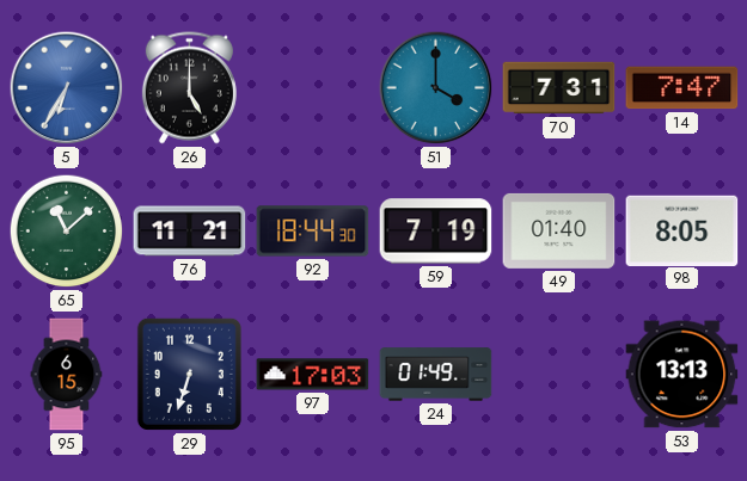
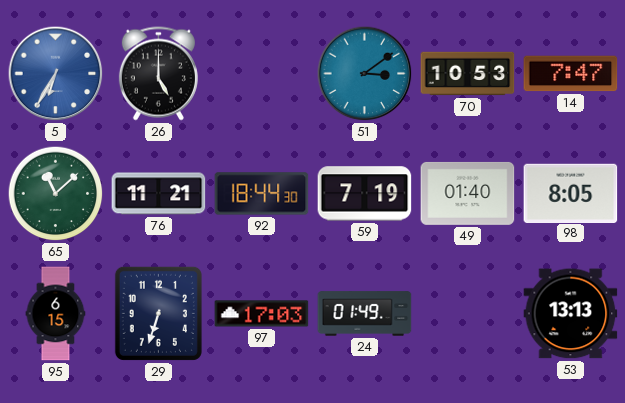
51: 4:00 -> 3:09
70: 7:31 -> 10:53
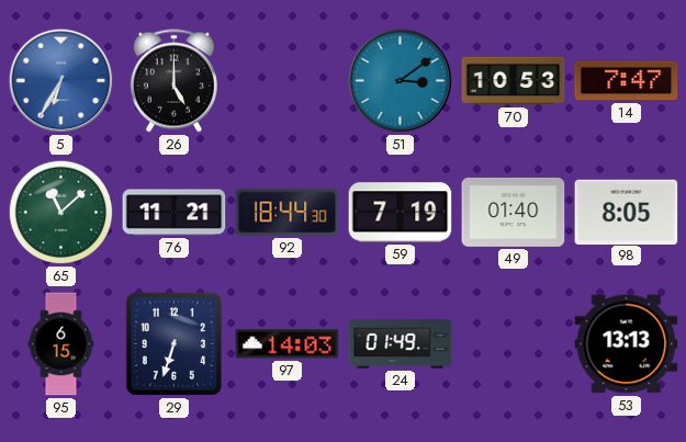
97: 17:03 -> 14:03
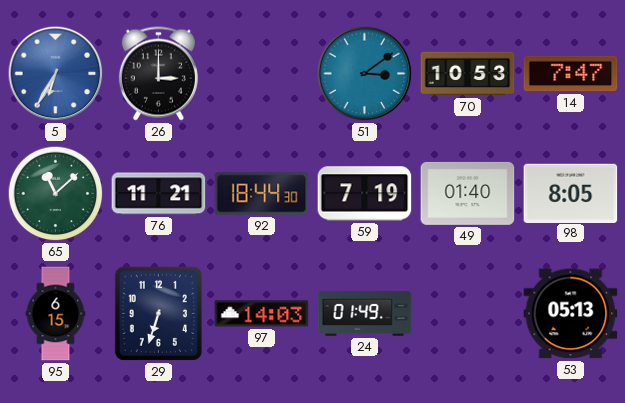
26: 5:00 -> 3:00
53: 13:13 -> 05:13
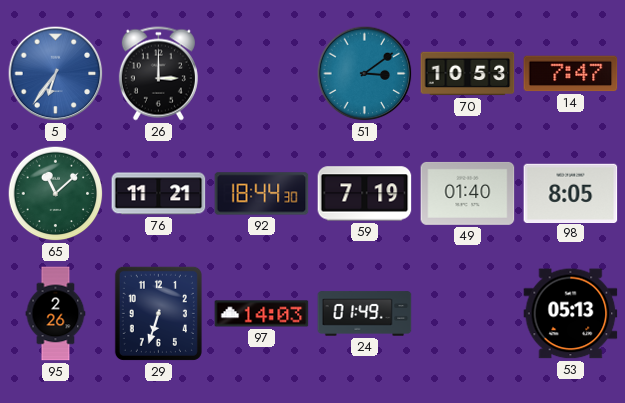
5: 6:35 -> 6:36
95: 6:15 -> 2:26
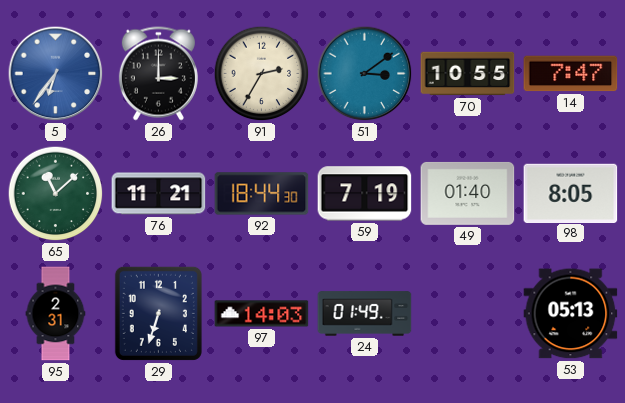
91: none -> 2:35
70: 10:53 -> 10:55
95: 2:26 -> 2:31
